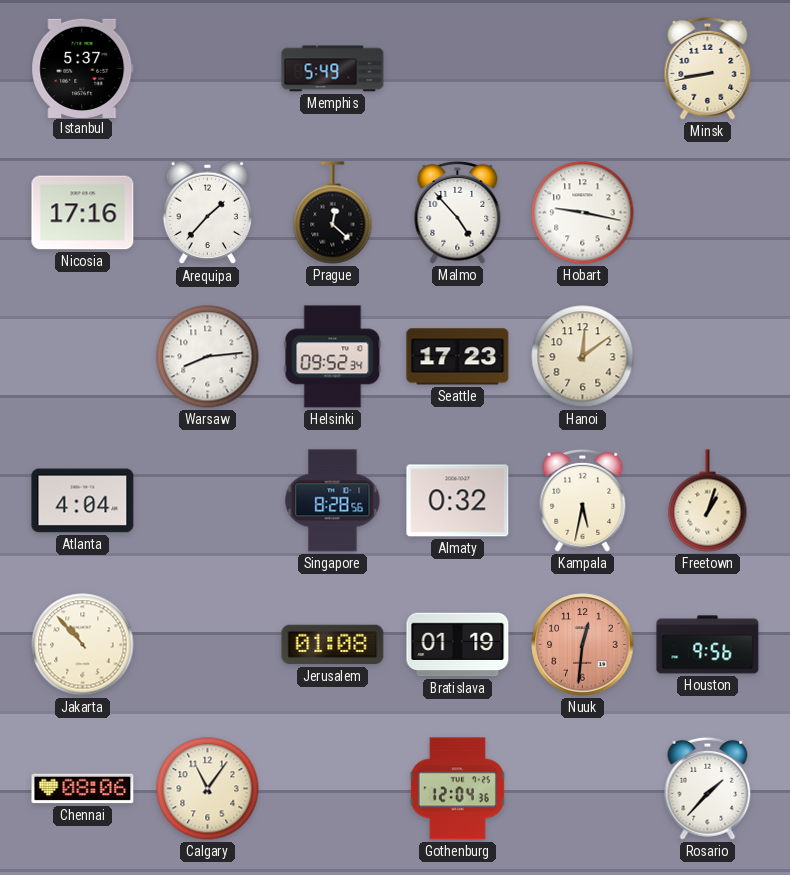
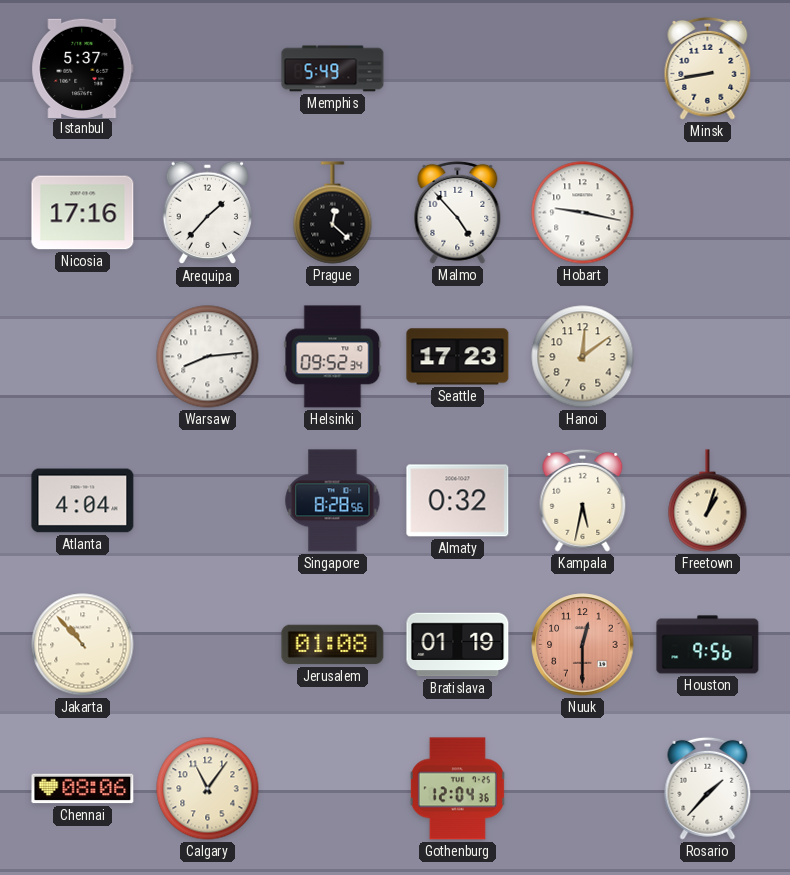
Nuuk: 12:31 -> 12:30
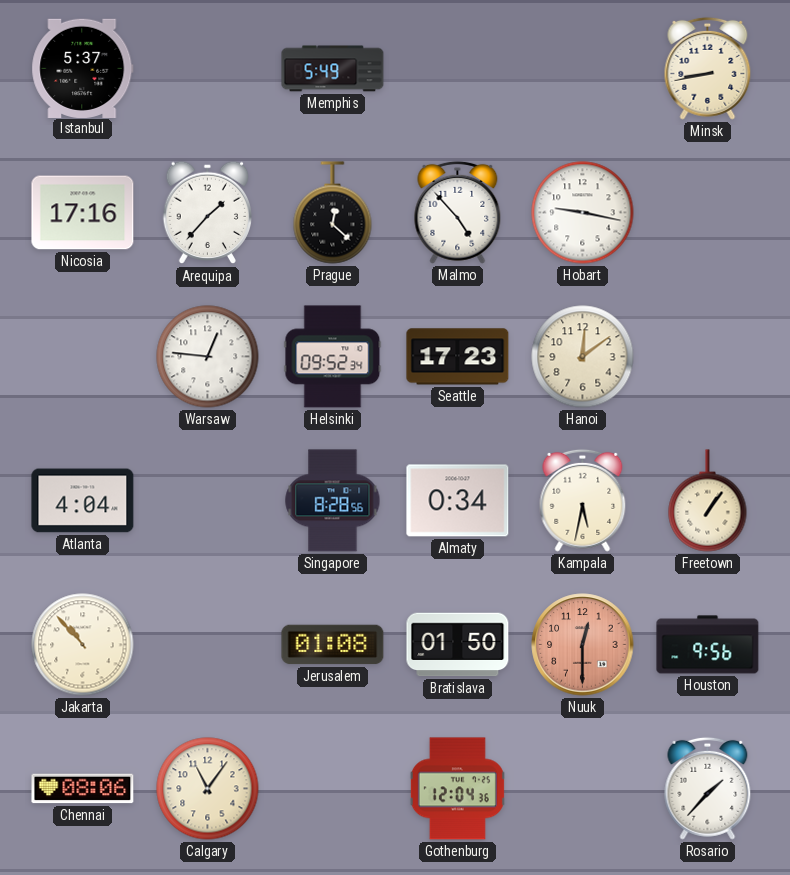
Warsaw: 8:14 -> 12:46
Almaty: 0:32 -> 0:34
Freetown: 1:03 -> 1:06
Bratislava: 01:19 -> 01:50
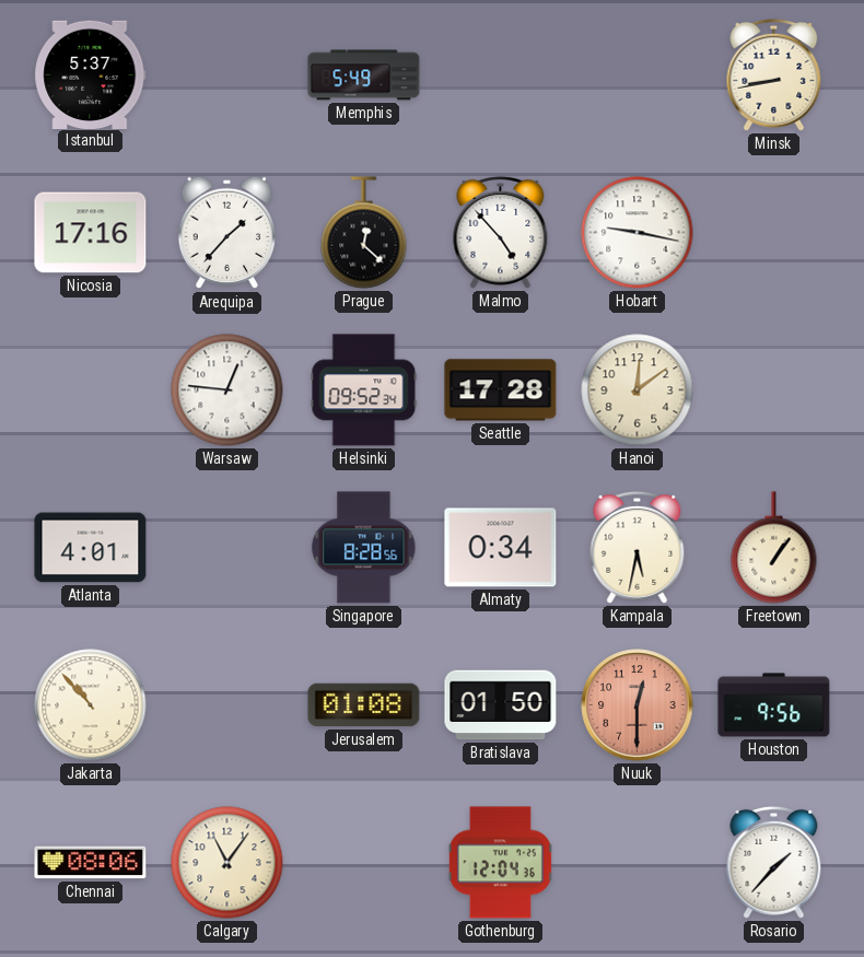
Seattle: 17:23 -> 17:28
Atlanta: 4:04 -> 4:01
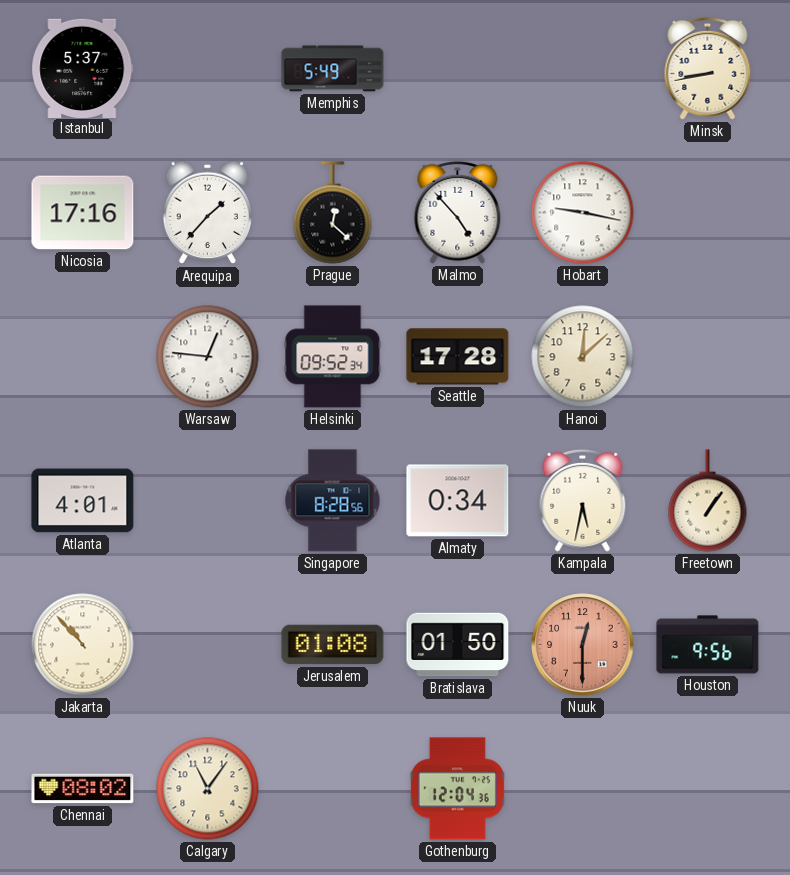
Hanoi: 12:09 -> 12:08
Chennai: 08:06 -> 08:02
Rosario: 1:37 -> none
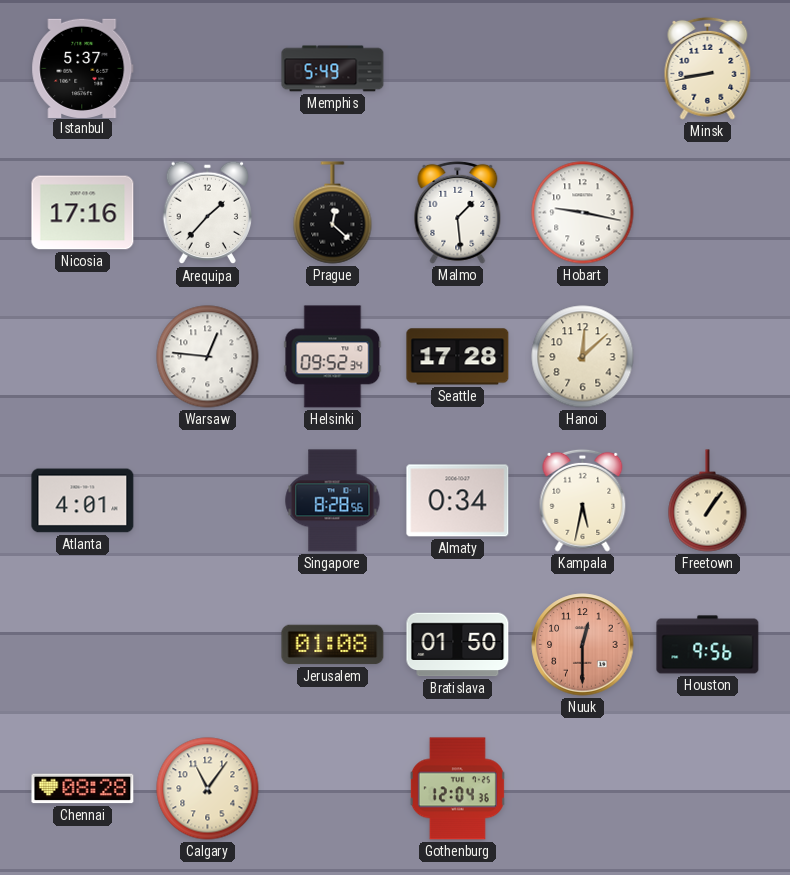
Malmo: 4:53 -> 1:29
Jakarta: 10:53 -> none
Chennai: 08:02 -> 08:28
